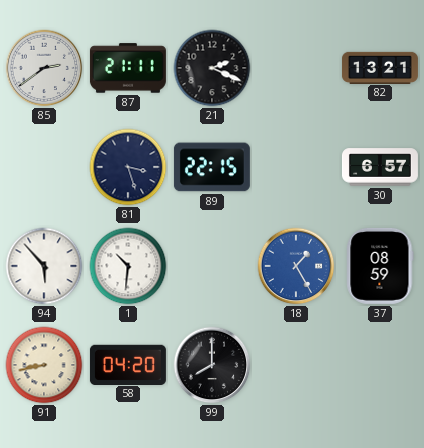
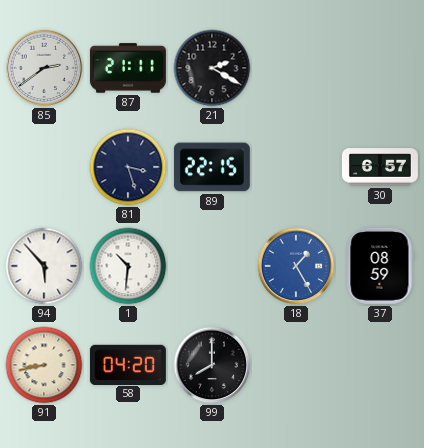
21: 2:19 -> 2:20
82: 13:21 -> none
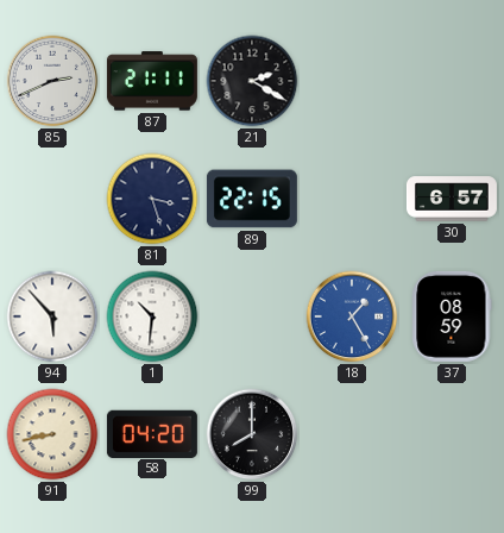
85: 2:39 -> 2:41
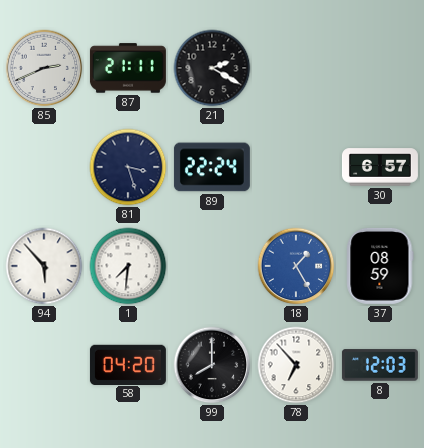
89: 22:15 -> 22:24
1: 10:31 -> 7:31
91: 8:43 -> none
78: none -> 6:53
8: none -> 12:03
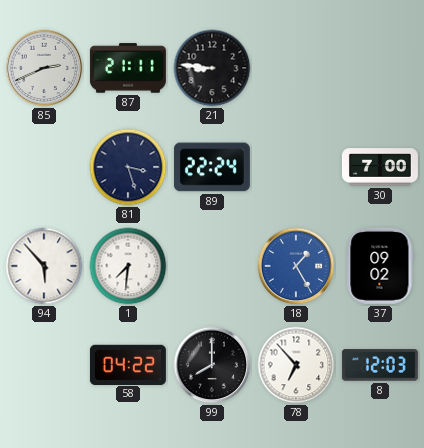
21: 2:20 -> 8:46
30: 6:57 -> 7:00
37: 08:59 -> 09:02
58: 04:20 -> 04:22
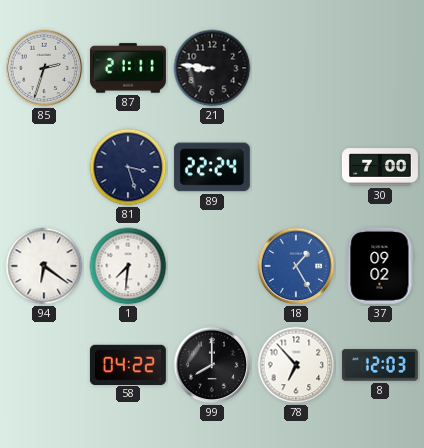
85: 2:41 -> 2:33
94: 5:53 -> 6:21
